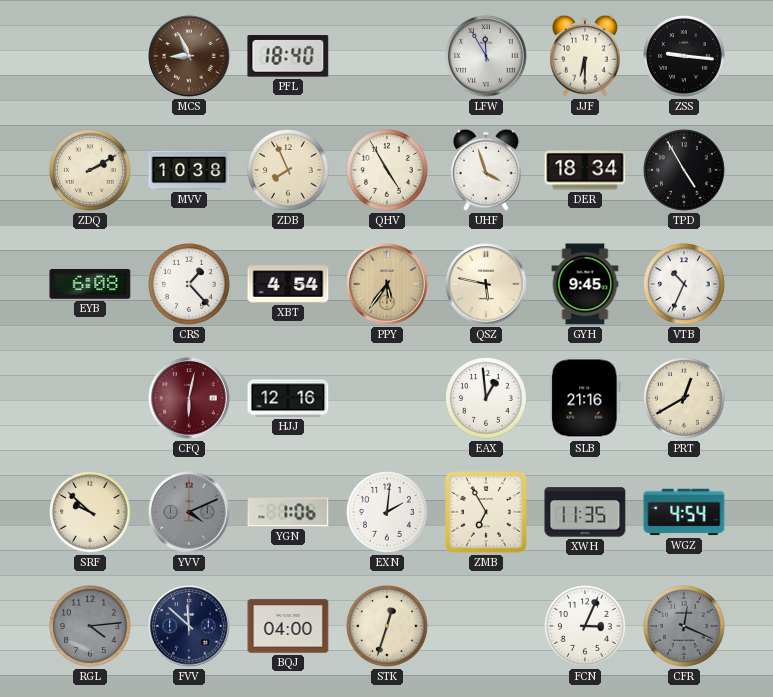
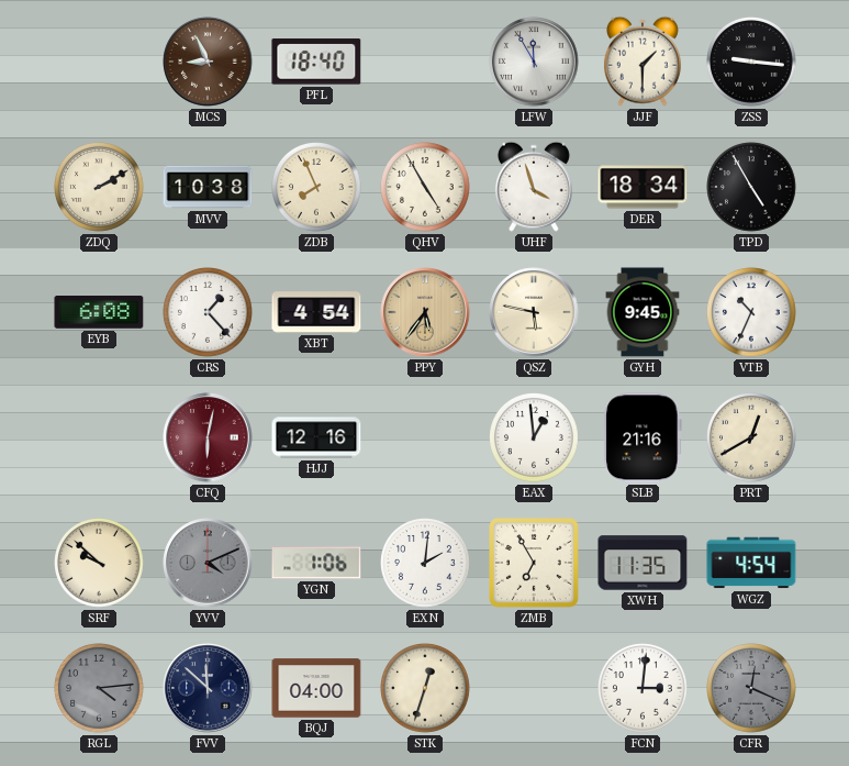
JJF: 6:30 -> 1:30
FCN: 3:04 -> 3:01
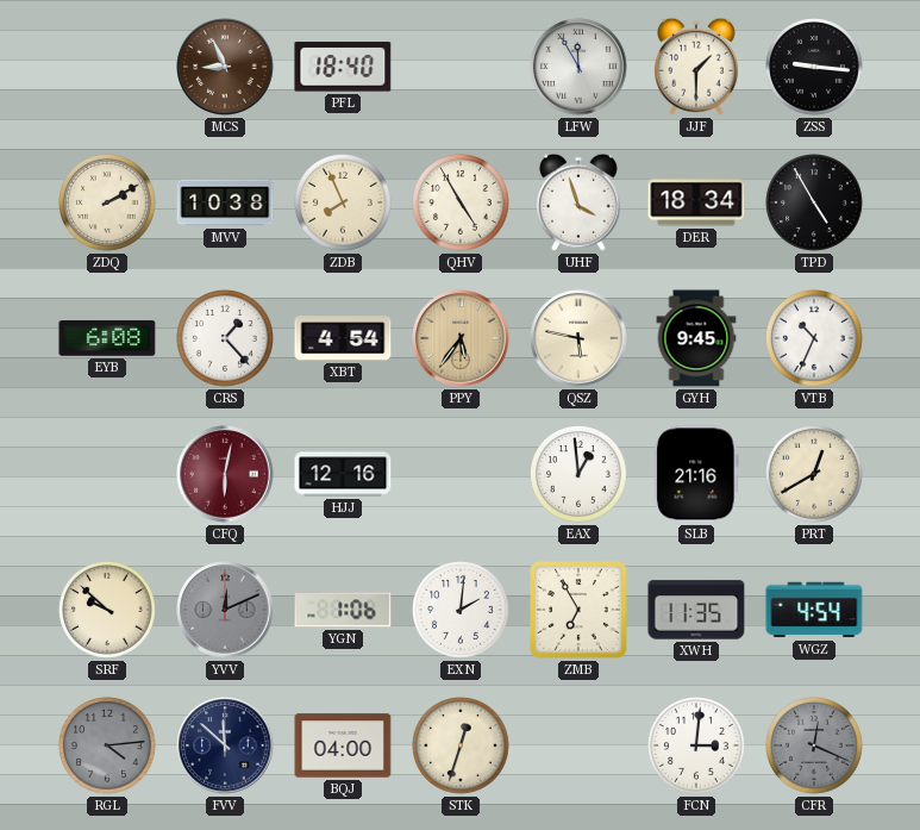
YVV: 4:11 -> 12:11
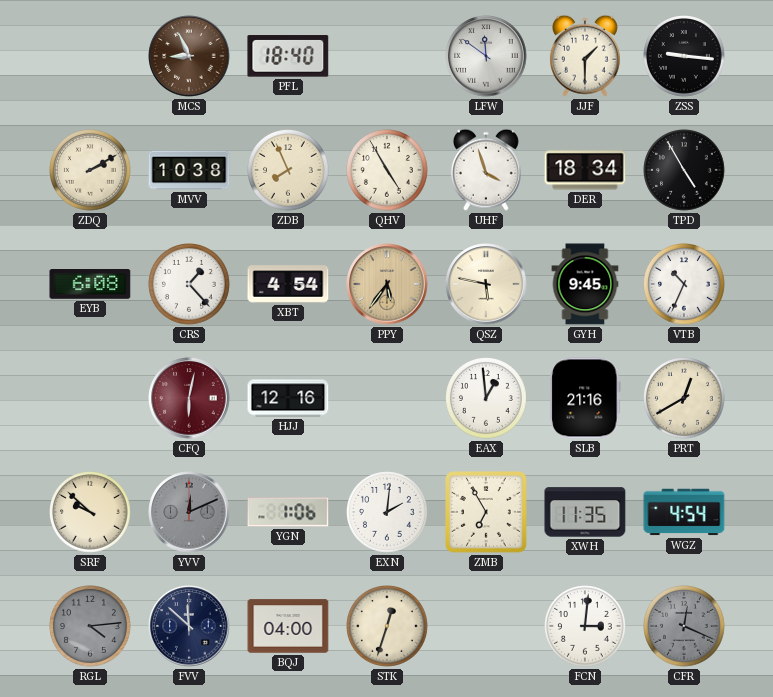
LFW: 11:55 -> 11:51
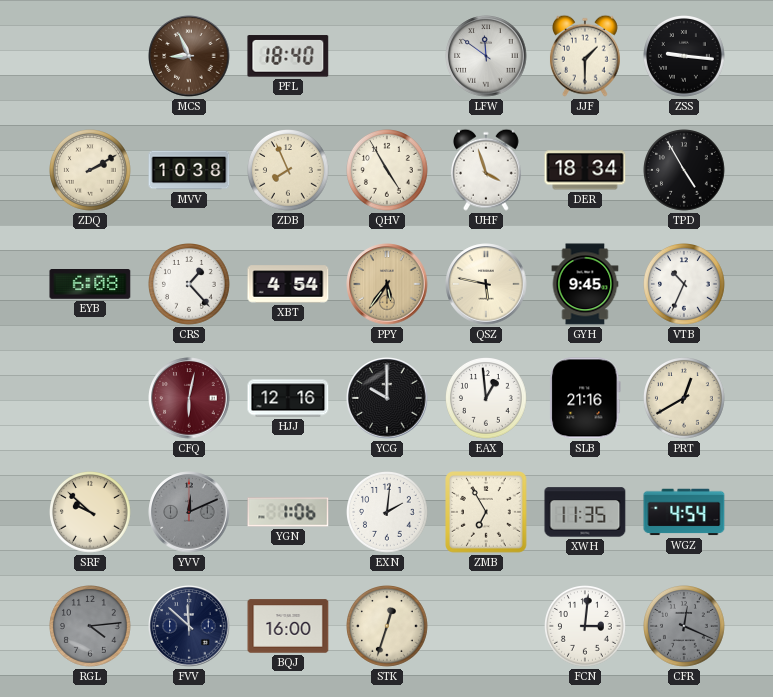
YCG: none -> 10:00
BQJ: 04:00 -> 16:00
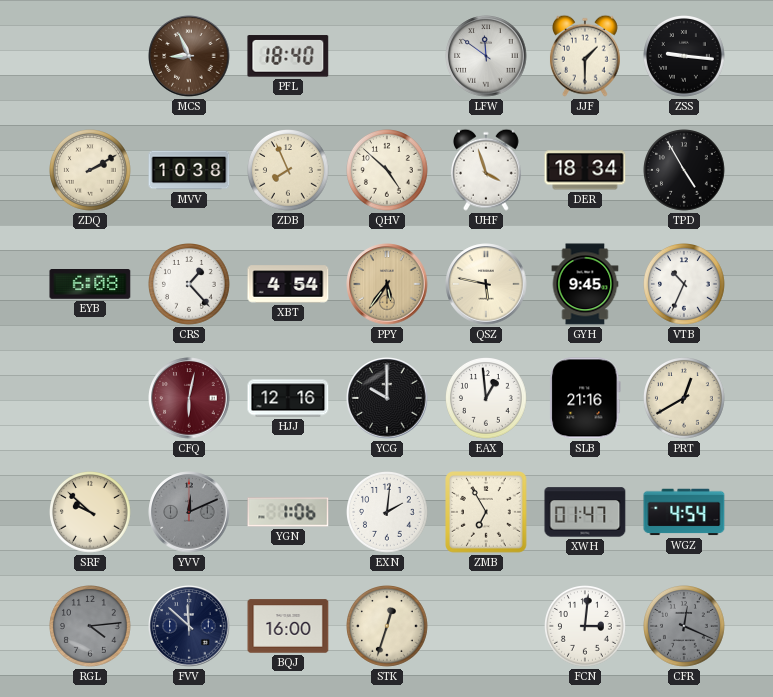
QHV: 4:55 -> 4:52
XWH: 11:35 -> 01:47
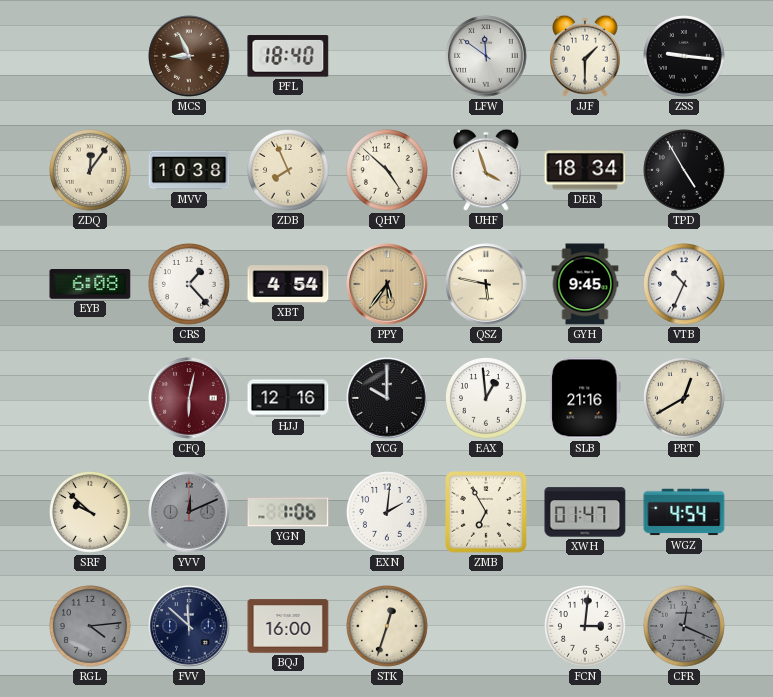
ZDQ: 2:10 -> 12:06
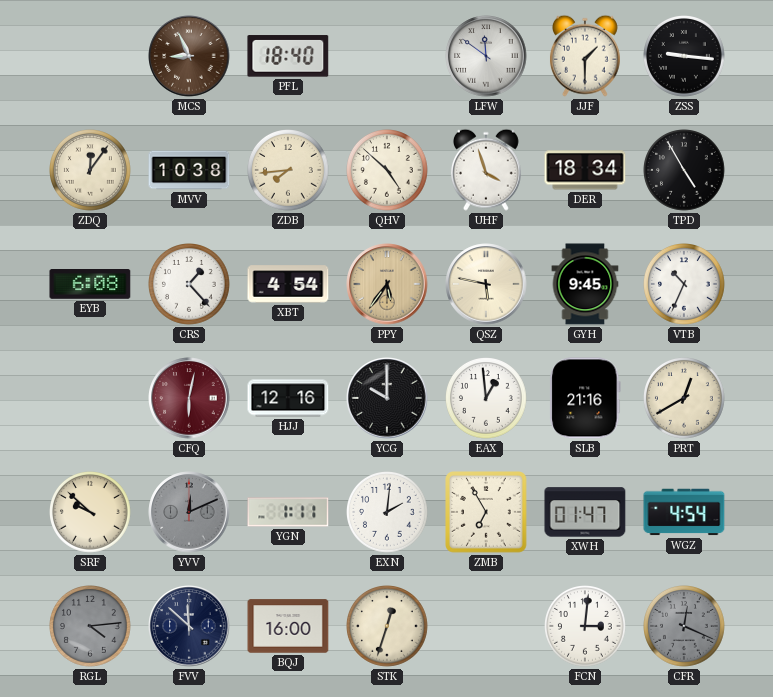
ZDB: 7:56 -> 7:44
YGN: 1:06 -> 1:11
